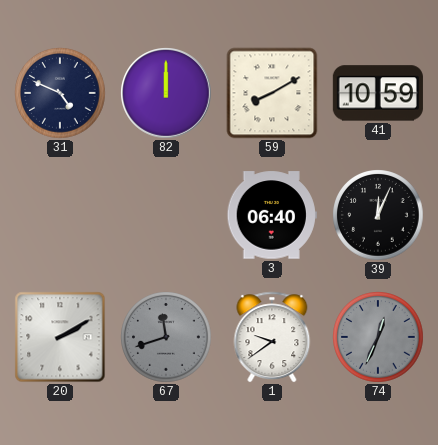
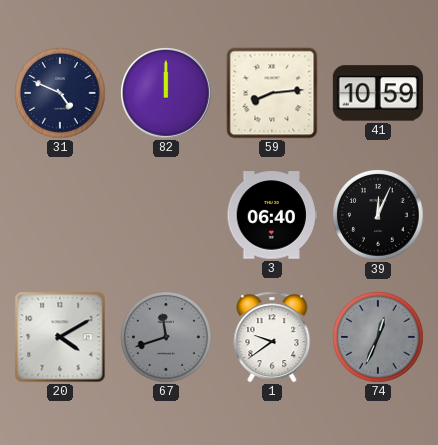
59: 8:10 -> 8:14
20: 2:10 -> 4:10
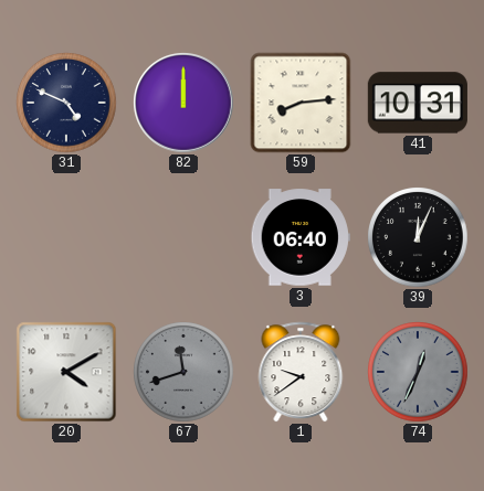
41: 10:59 -> 10:31
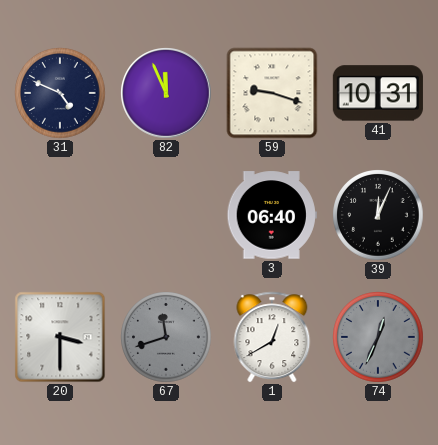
82: 12:00 -> 11:56
59: 8:14 -> 9:18
20: 4:10 -> 3:30
1: 9:39 -> 12:40
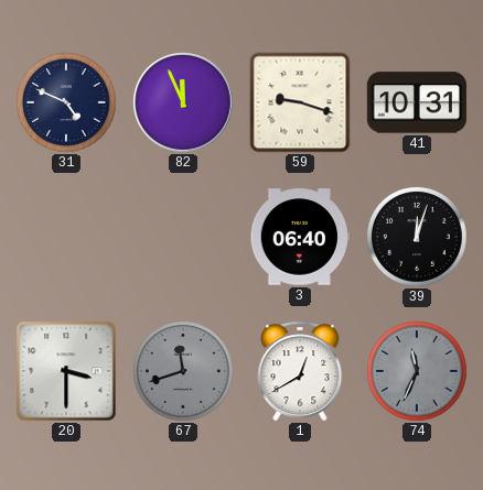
39: 12:04 -> 12:03
74: 12:34 -> 11:34
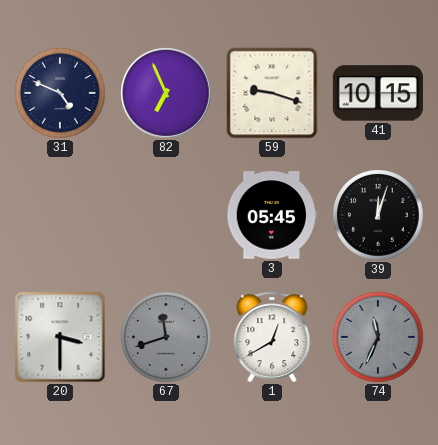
82: 11:56 -> 6:56
41: 10:31 -> 10:15
3: 06:40 -> 05:45
